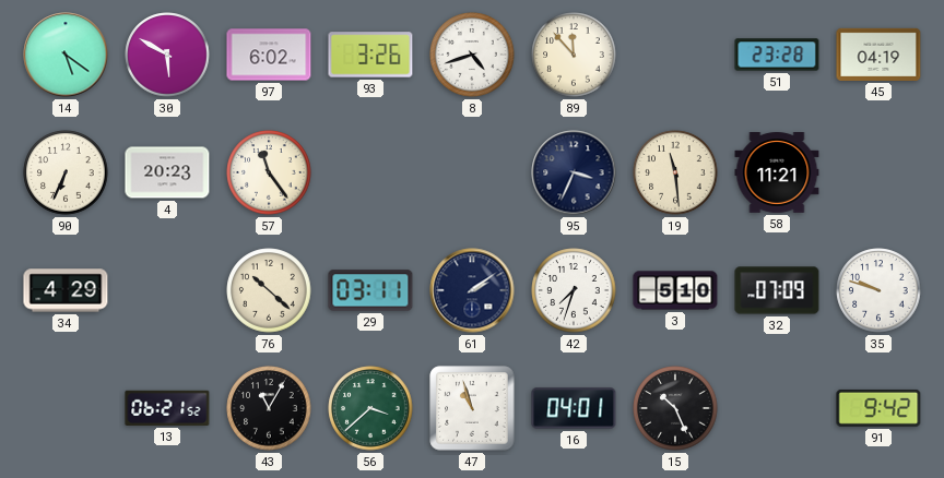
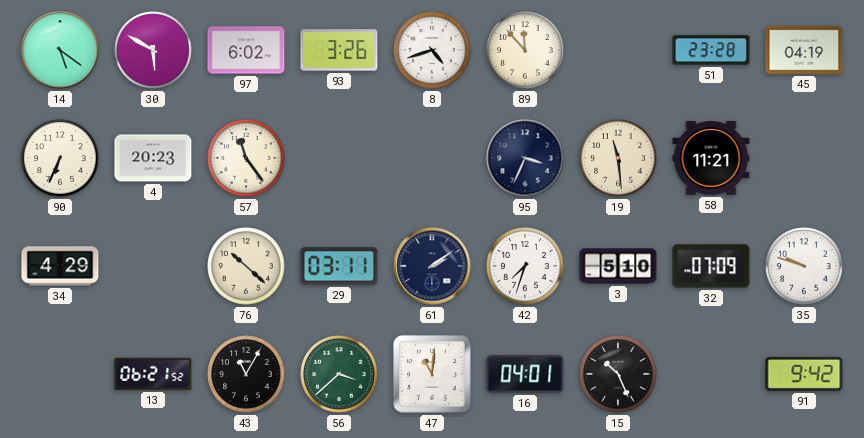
47: 10:57 -> 11:01
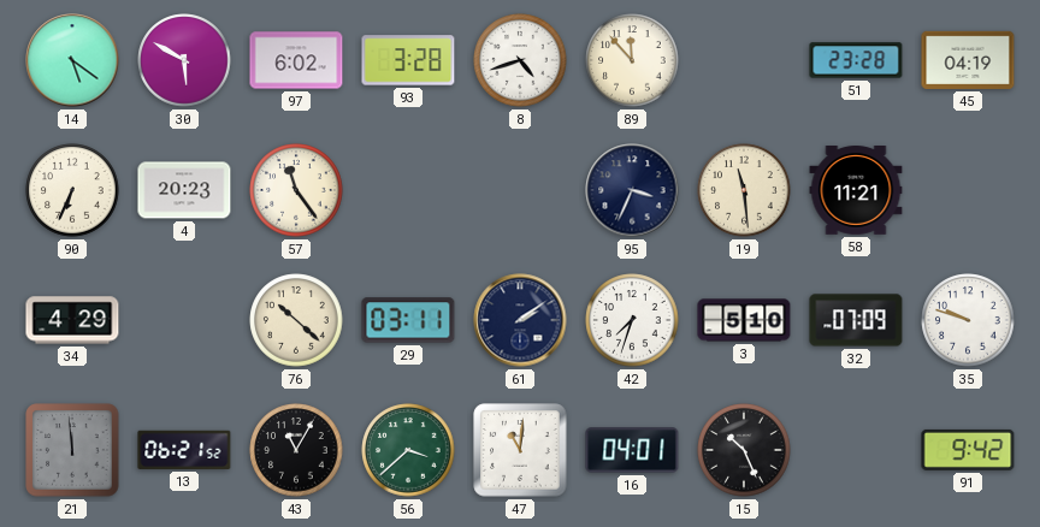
93: 3:26 -> 3:28
21: none -> 11:59
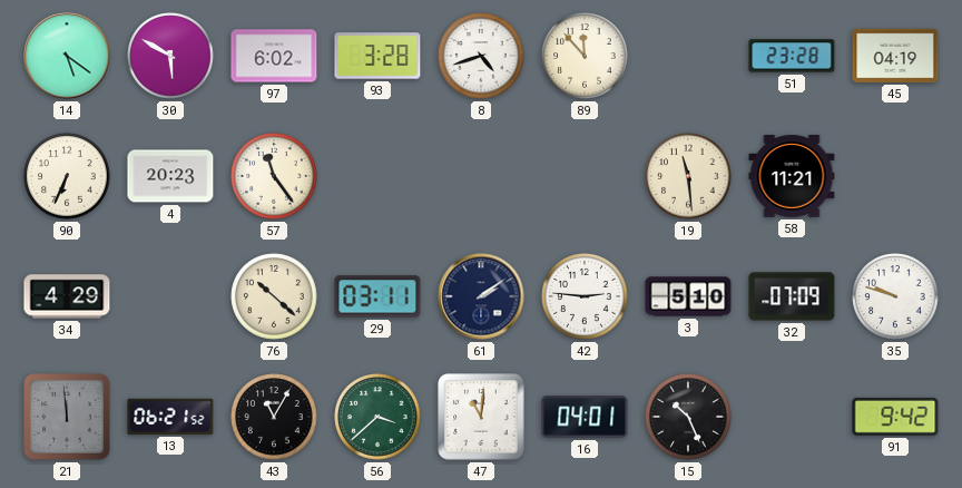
95: 3:34 -> none
42: 7:33 -> 2:46
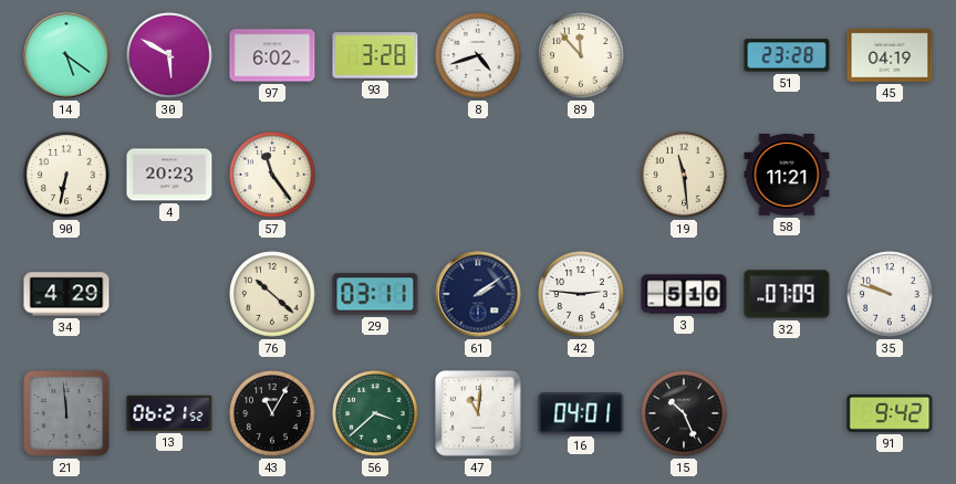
90: 6:34 -> 6:32
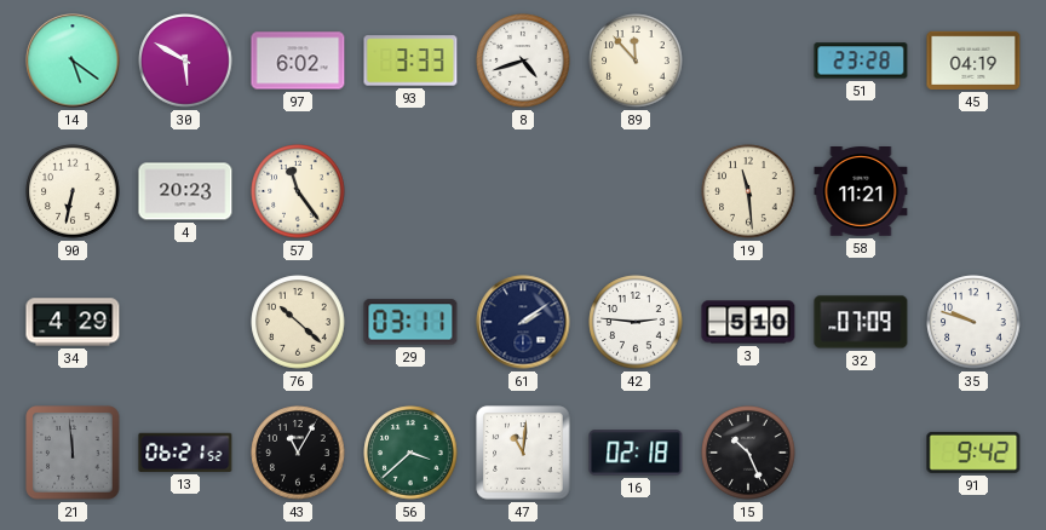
93: 3:28 -> 3:33
16: 04:01 -> 02:18
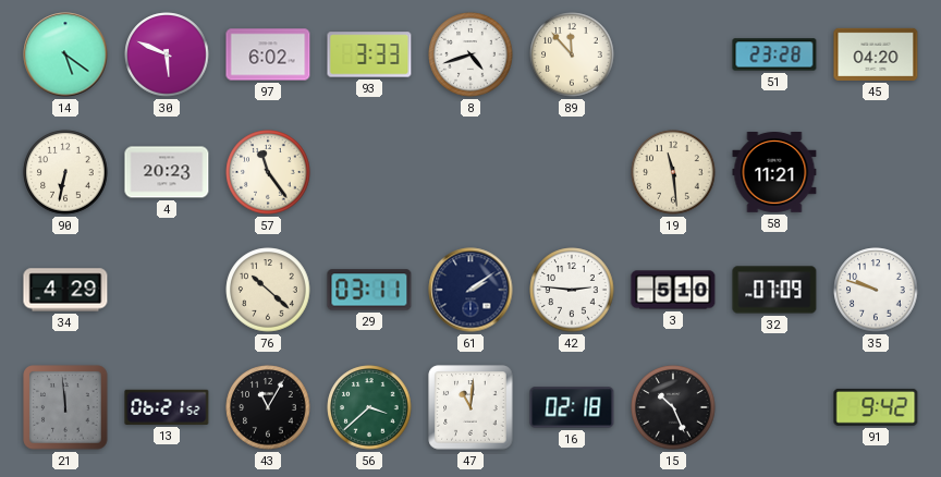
30: 5:50 -> 5:49
45: 04:19 -> 04:20
